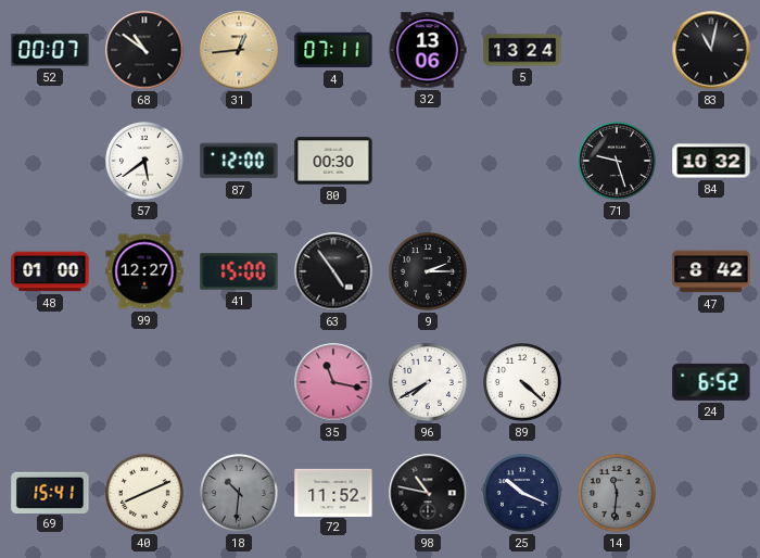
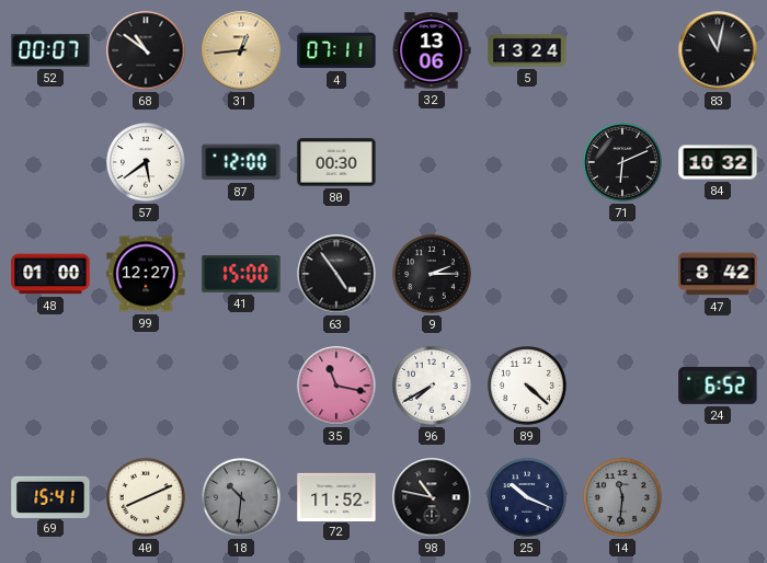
71: 9:27 -> 6:11
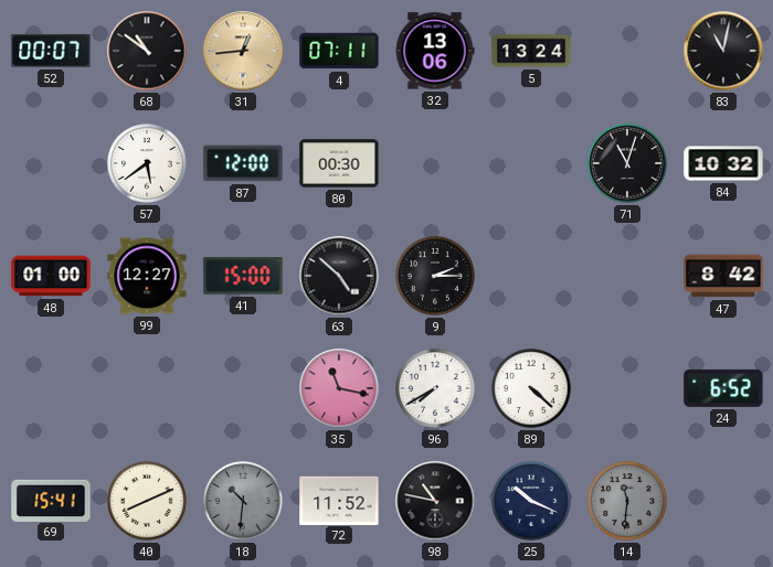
71: 6:11 -> 11:03
63: 4:54 -> 4:52
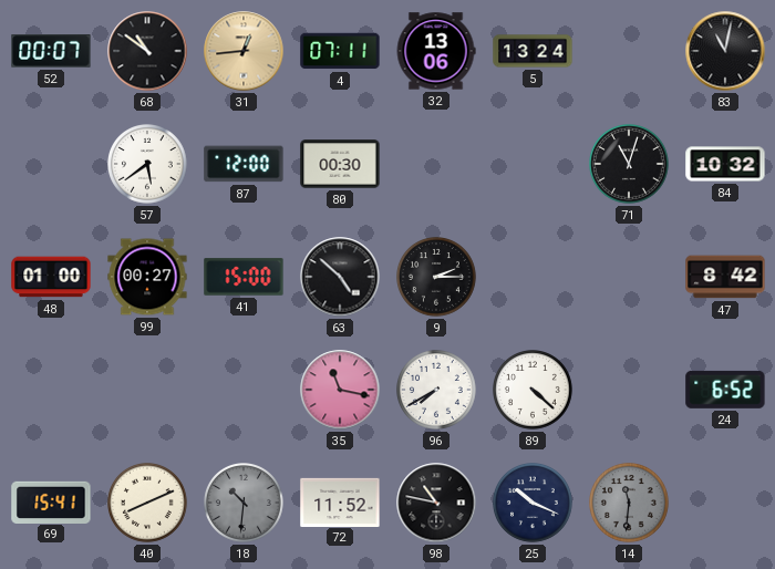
99: 12:27 -> 00:27
